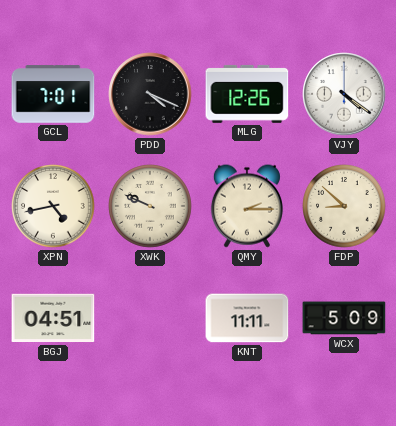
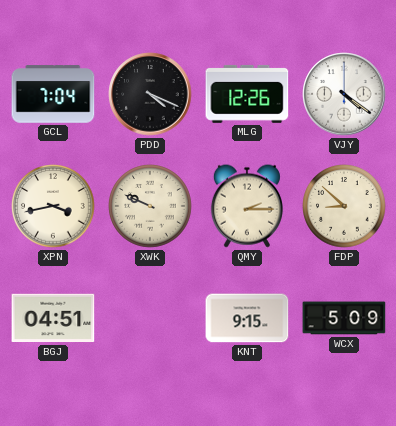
GCL: 7:01 -> 7:04
XPN: 4:43 -> 3:43
KNT: 11:11 -> 9:15
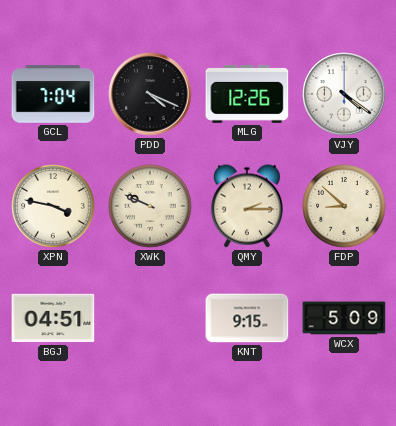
XPN: 3:43 -> 3:47
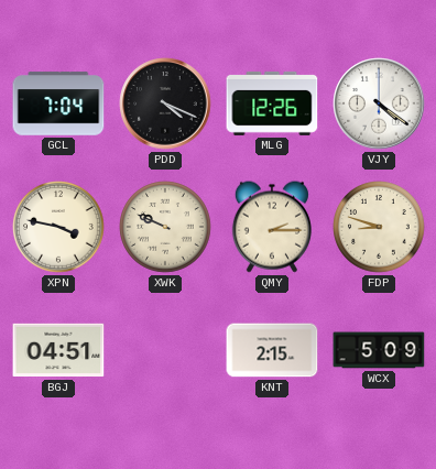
FDP: 8:52 -> 8:48
KNT: 9:15 -> 2:15
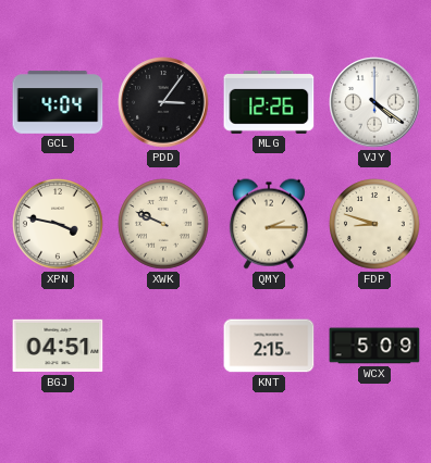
GCL: 7:04 -> 4:04
PDD: 4:19 -> 3:06
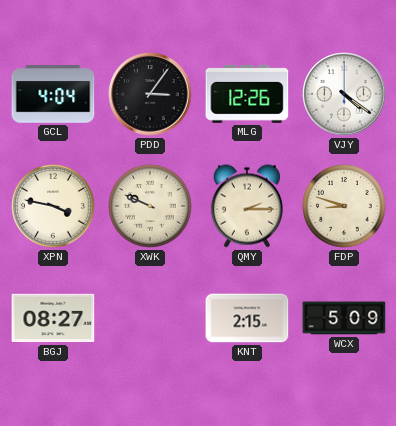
BGJ: 04:51 -> 08:27
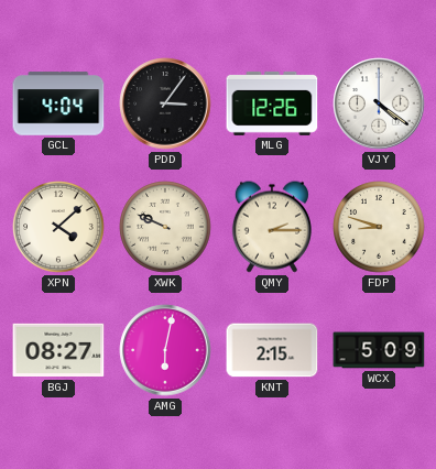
XPN: 3:47 -> 4:08
AMG: none -> 6:02
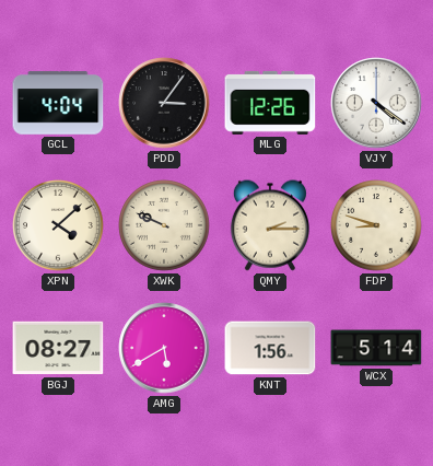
AMG: 6:02 -> 5:40
KNT: 2:15 -> 1:56
WCX: 5:09 -> 5:14
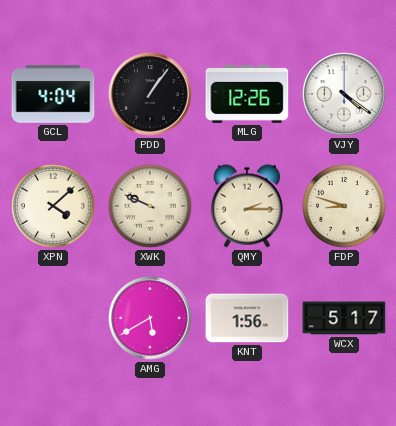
PDD: 3:06 -> 1:06
BGJ: 08:27 -> none
WCX: 5:14 -> 5:17
